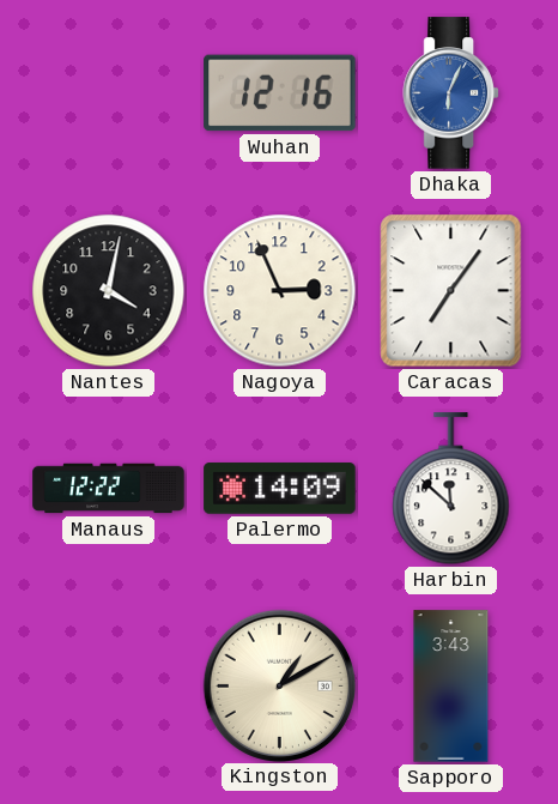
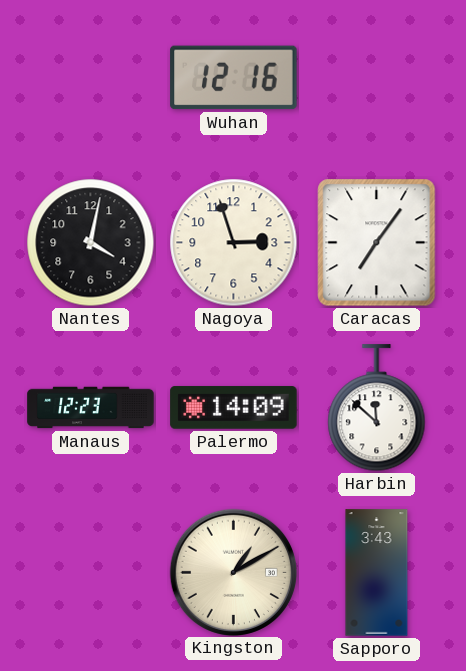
Dhaka: 6:04 -> none
Nagoya: 2:56 -> 2:57
Manaus: 12:22 -> 12:23
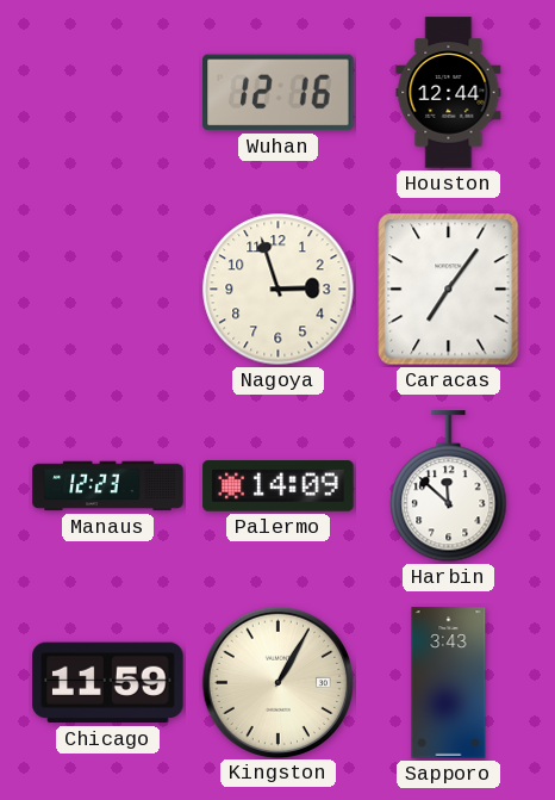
Houston: none -> 12:44
Nantes: 4:02 -> none
Chicago: none -> 11:59
Kingston: 1:10 -> 1:05
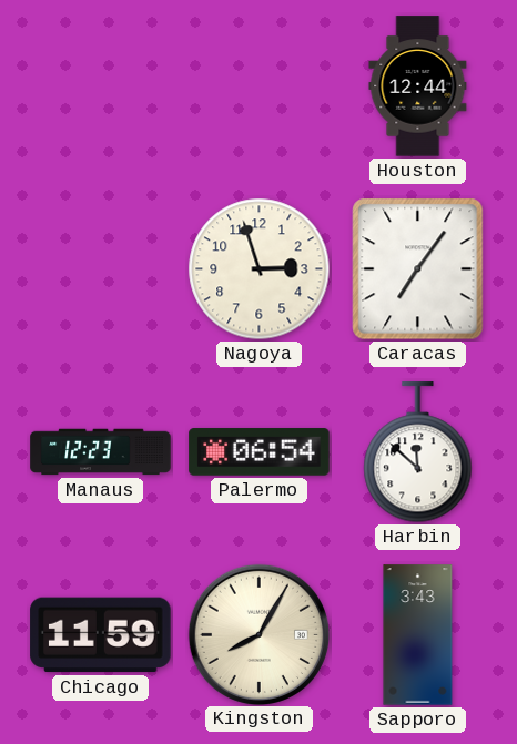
Wuhan: 12:16 -> none
Palermo: 14:09 -> 06:54
Kingston: 1:05 -> 8:05
